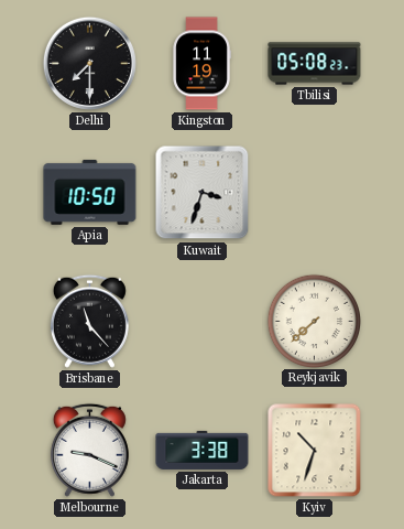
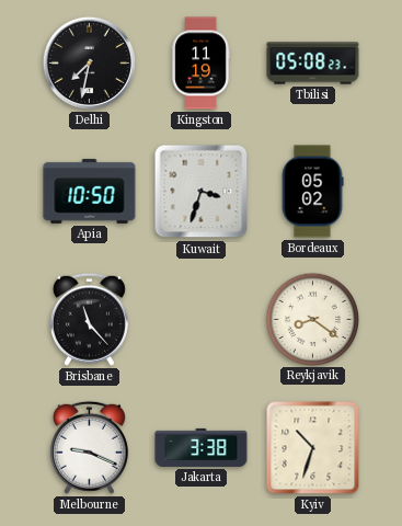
Delhi: 7:30 -> 7:32
Bordeaux: none -> 05:02
Reykjavik: 7:38 -> 8:21
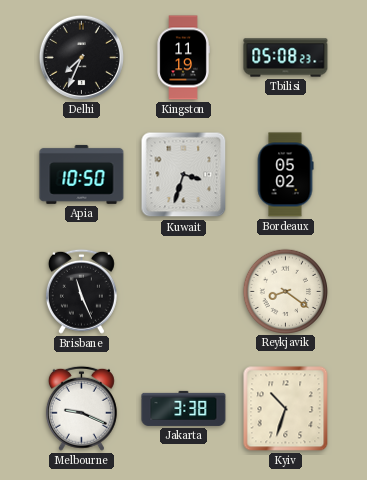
Delhi: 7:32 -> 7:34
Brisbane: 11:23 -> 11:26
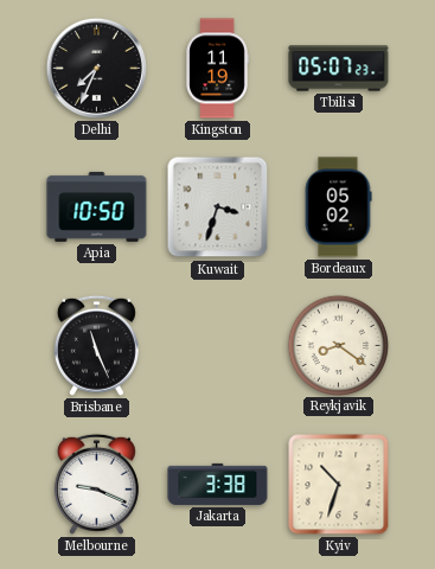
Tbilisi: 05:08 -> 05:07
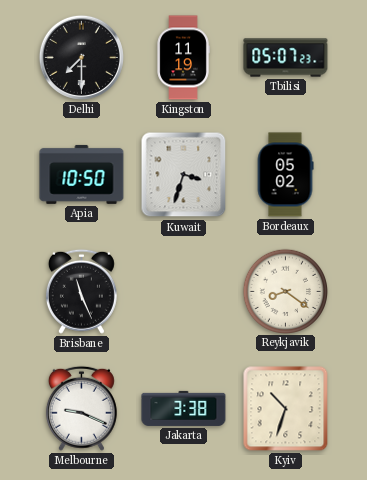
Delhi: 7:34 -> 7:30
